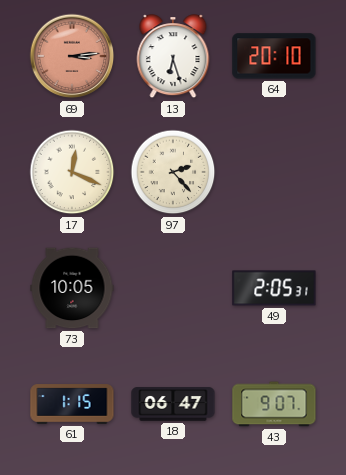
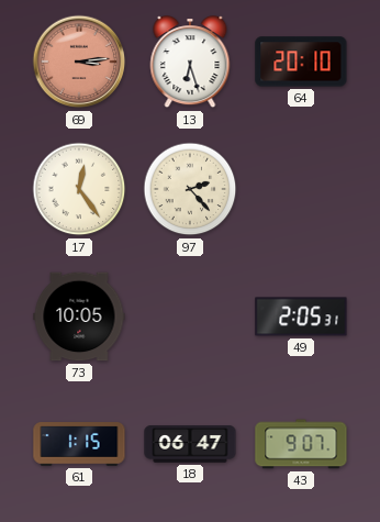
17: 12:19 -> 12:24
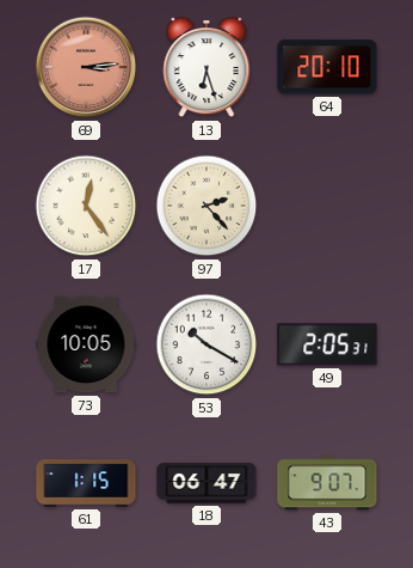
53: none -> 10:20
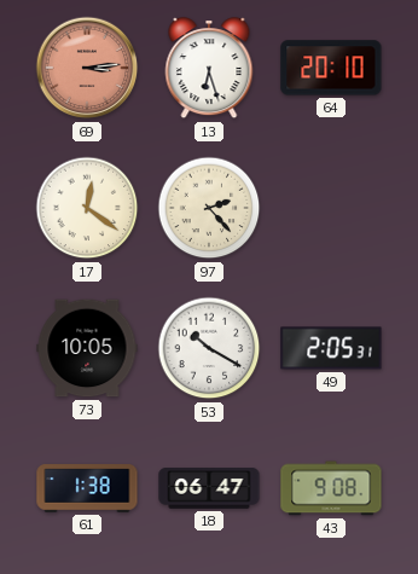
17: 12:24 -> 12:21
61: 1:15 -> 1:38
43: 9:07 -> 9:08
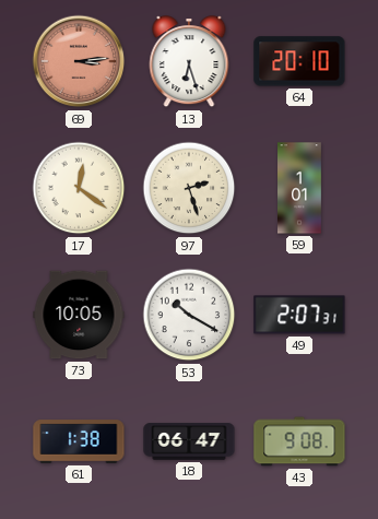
97: 2:23 -> 2:27
59: none -> 1:01
49: 2:05 -> 2:07
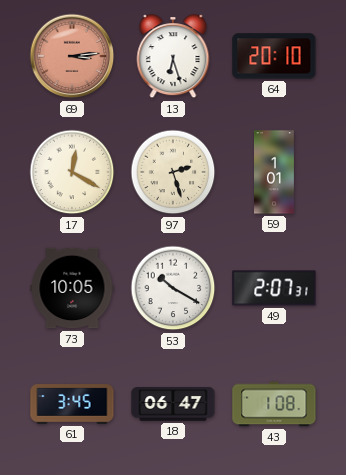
17: 12:21 -> 12:20
61: 1:38 -> 3:45
43: 9:08 -> 1:08
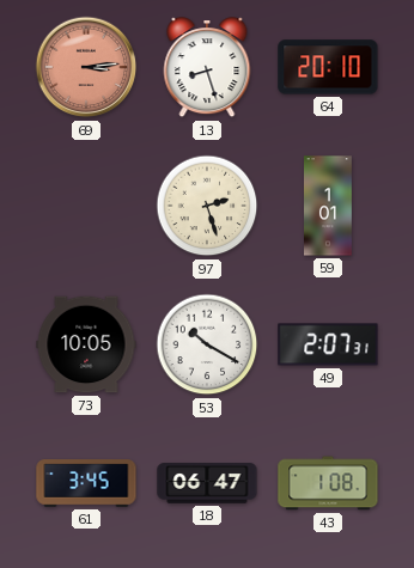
13: 6:27 -> 8:27
17: 12:20 -> none
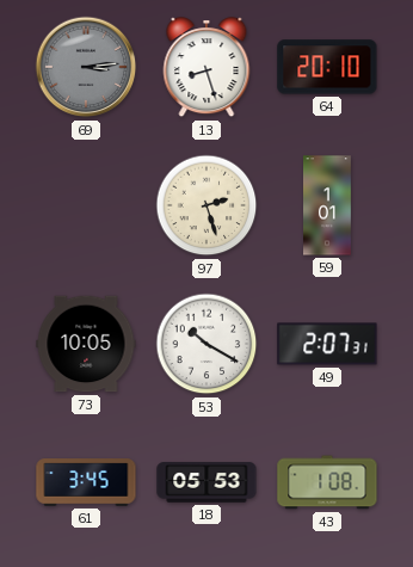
69 dial: salmon -> grey
18: 06:47 -> 05:53
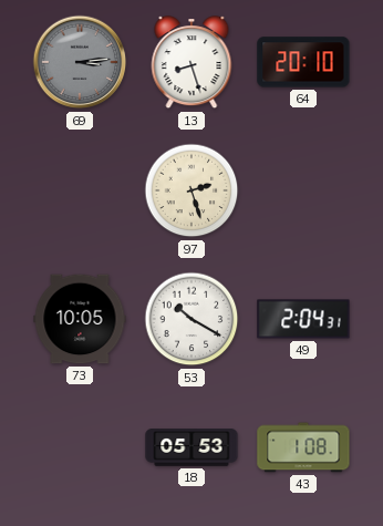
59: 1:01 -> none
49: 2:07 -> 2:04
61: 3:45 -> none
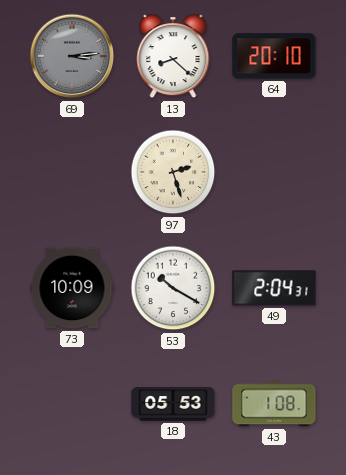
13: 8:27 -> 8:22
73: 10:05 -> 10:09
